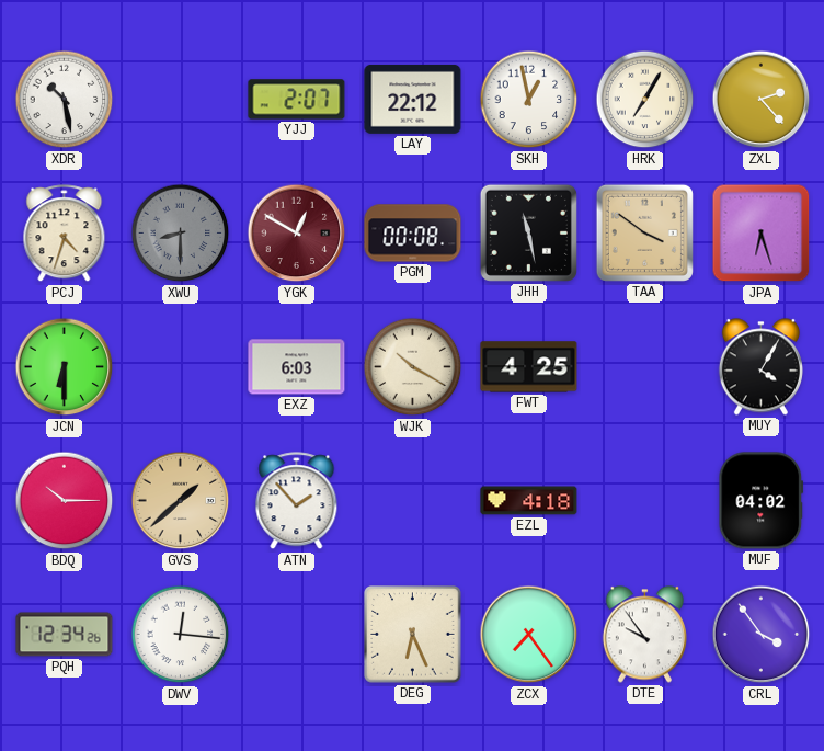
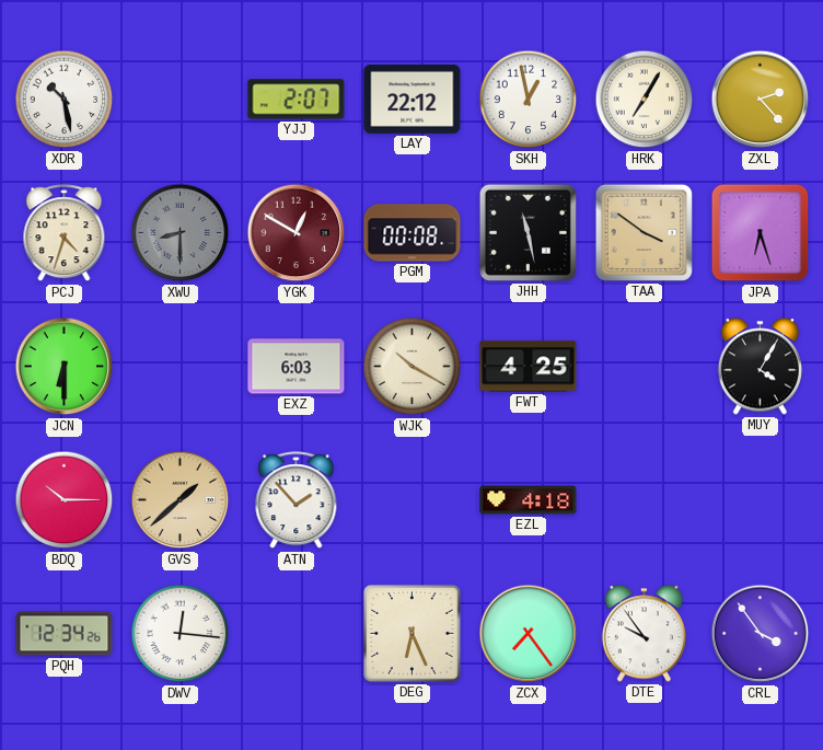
MUF: 04:02 -> none
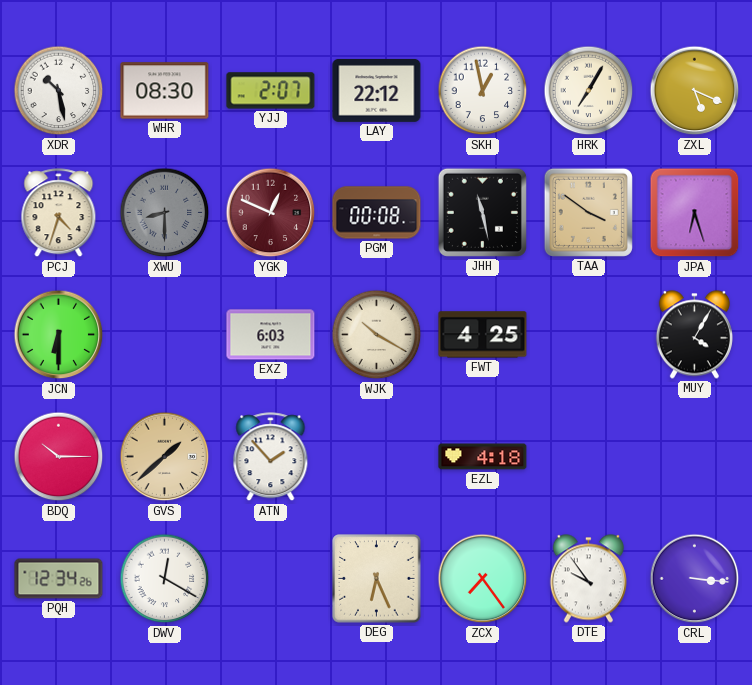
WHR: none -> 08:30
ZXL: 2:23 -> 5:19
YGK: 12:50 -> 12:49
DWV: 12:16 -> 12:20
CRL: 3:54 -> 3:16
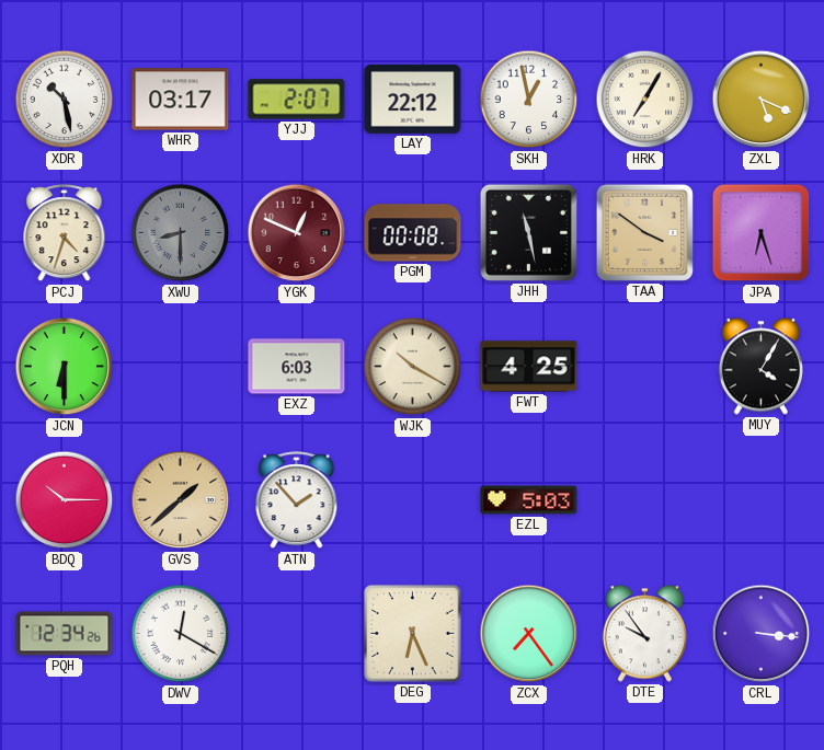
WHR: 08:30 -> 03:17
EZL: 4:18 -> 5:03
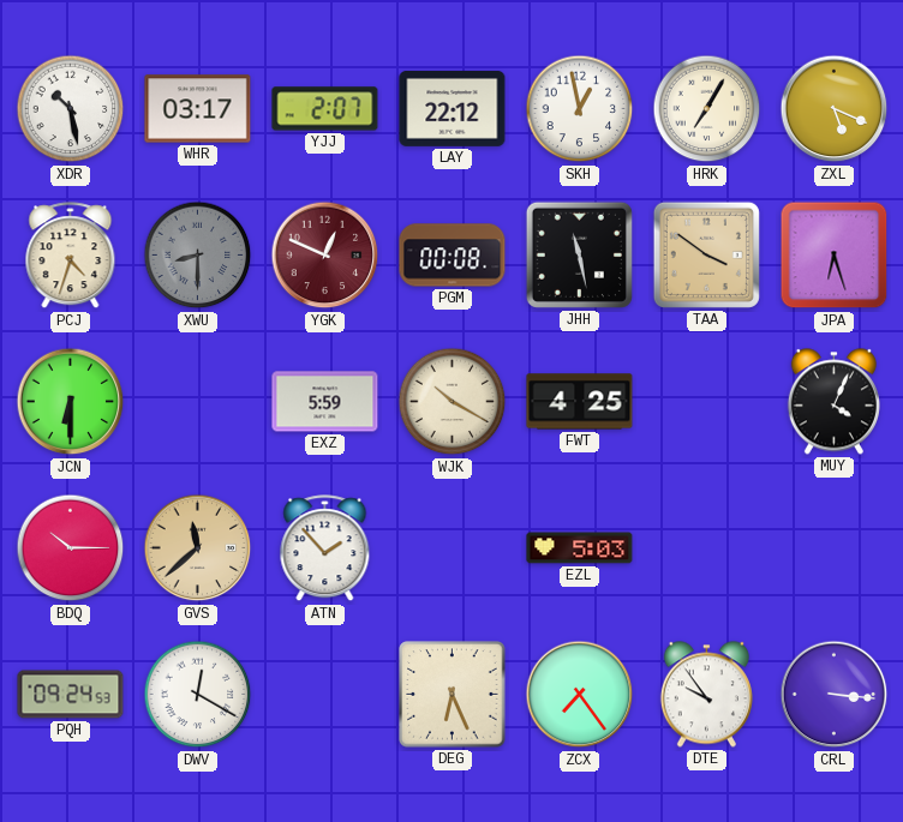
EXZ: 6:03 -> 5:59
MUY: 4:05 -> 4:04
GVS: 1:38 -> 11:38
PQH: 12:34 -> 09:24
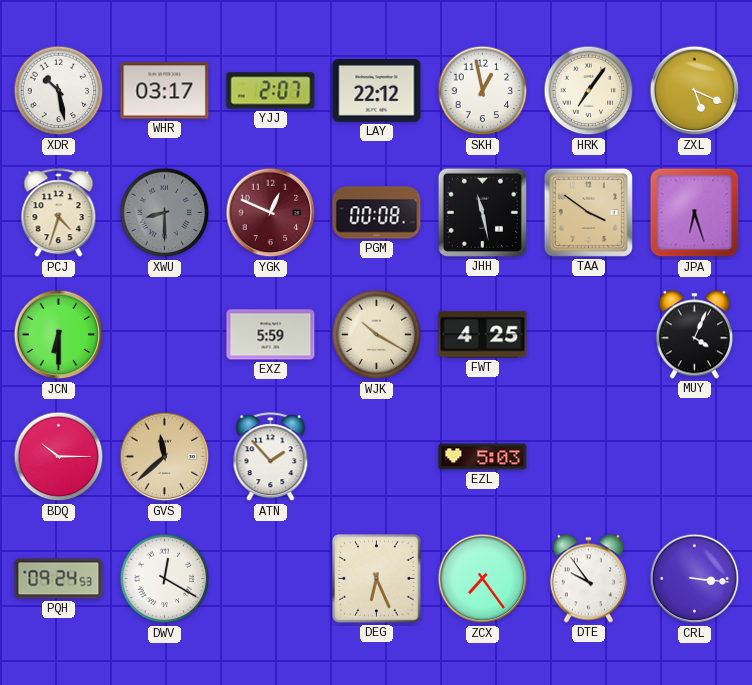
HRK: 7:05 -> 7:06
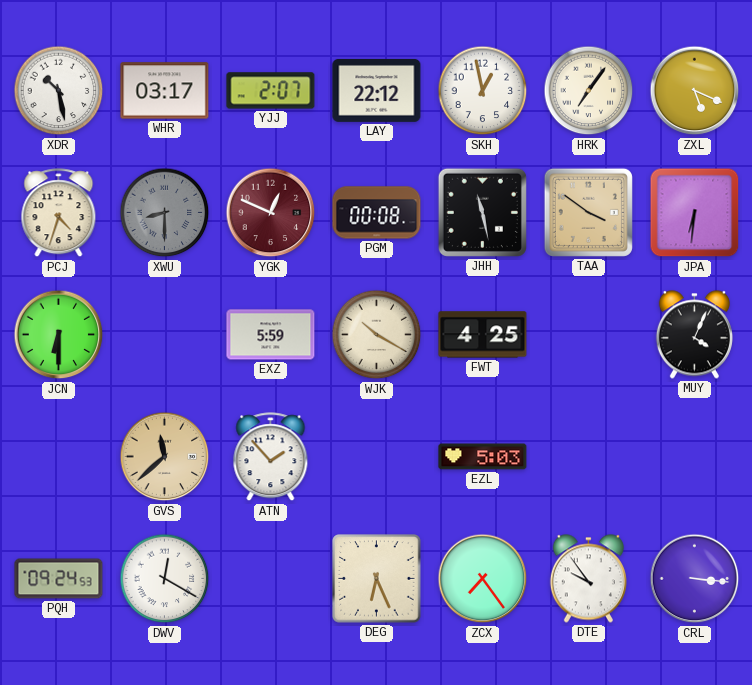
JPA: 6:27 -> 6:31
BDQ: 10:15 -> none
